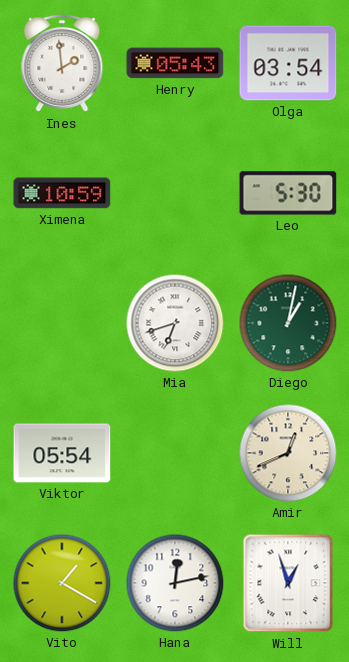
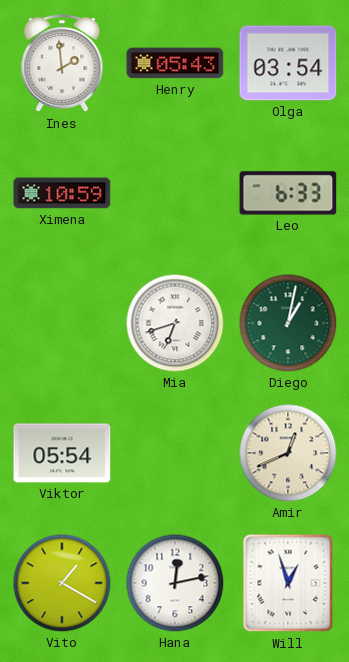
Leo: 5:30 -> 6:33
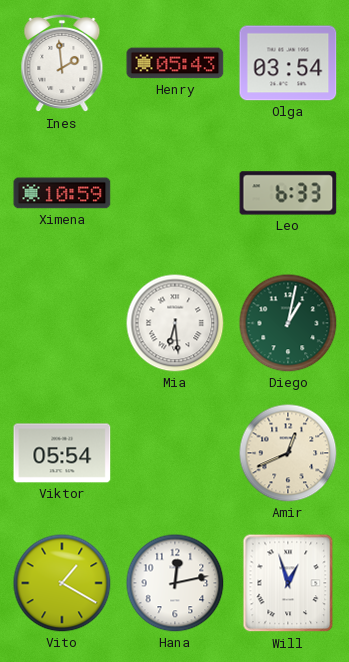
Mia: 6:42 -> 6:29
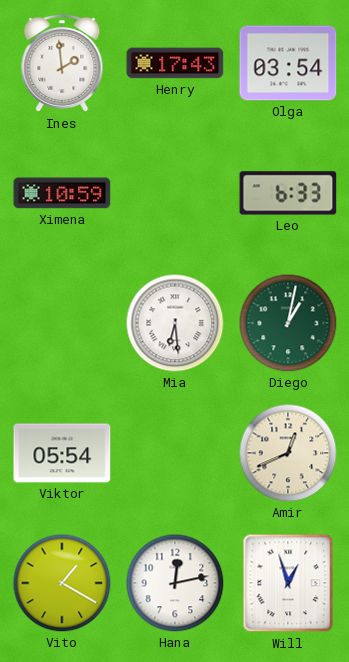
Henry: 05:43 -> 17:43
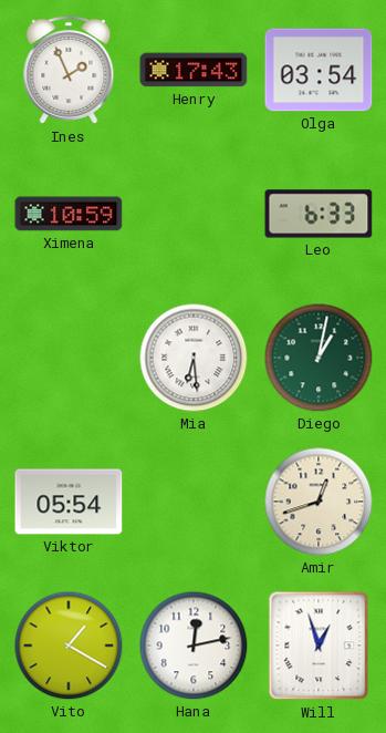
Ines: 1:59 -> 1:56
Amir: 12:41 -> 12:42
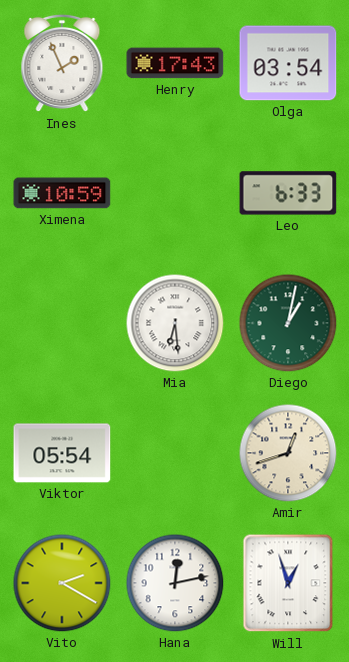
Vito: 1:20 -> 2:20
